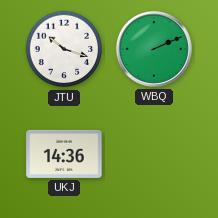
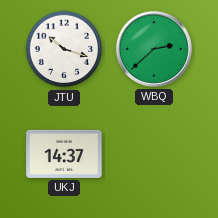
WBQ: 2:11 -> 2:38
UKJ: 14:36 -> 14:37
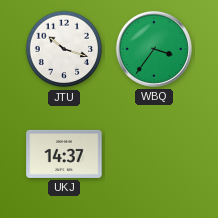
WBQ: 2:38 -> 3:36
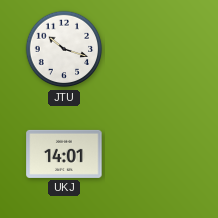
WBQ: 3:36 -> none
UKJ: 14:37 -> 14:01
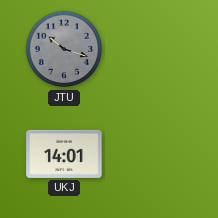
JTU dial: white -> grey
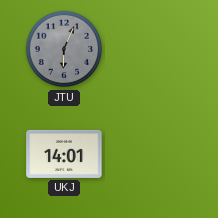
JTU: 10:18 -> 6:04
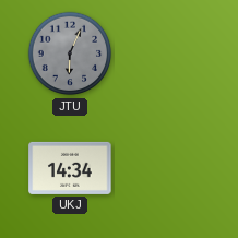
UKJ: 14:01 -> 14:34
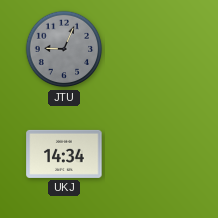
JTU: 6:04 -> 9:04
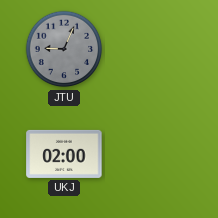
UKJ: 14:34 -> 02:00
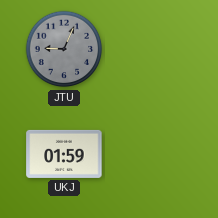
UKJ: 02:00 -> 01:59
